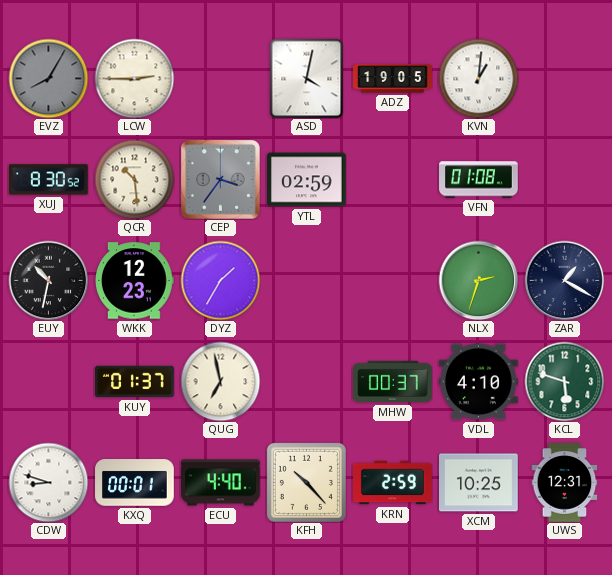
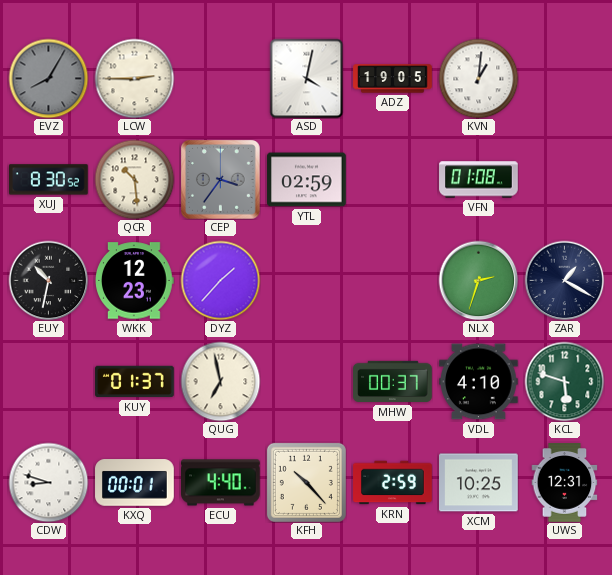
DYZ: 1:35 -> 1:37
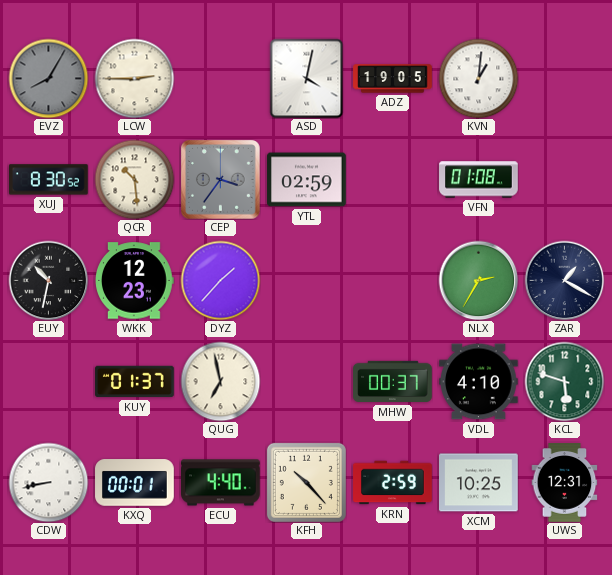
NLX: 2:33 -> 2:35
CDW: 8:48 -> 8:43
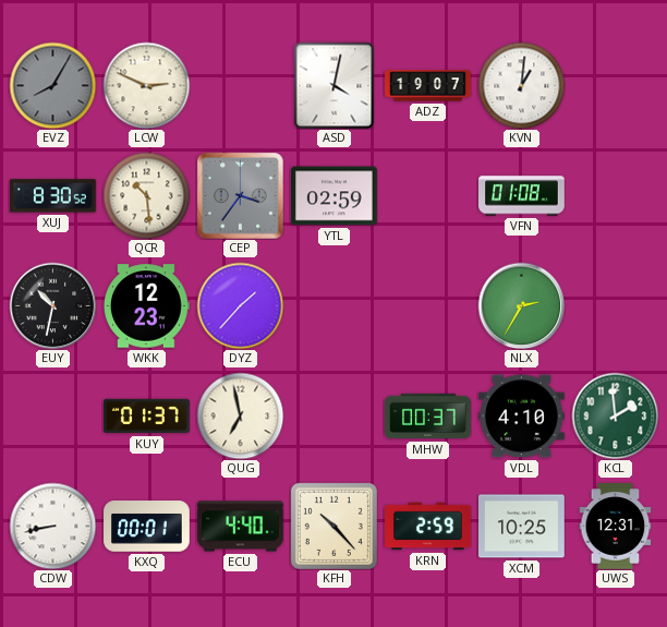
LCW: 2:45 -> 2:49
ADZ: 19:05 -> 19:07
ZAR: 1:20 -> none
KCL: 5:48 -> 1:59
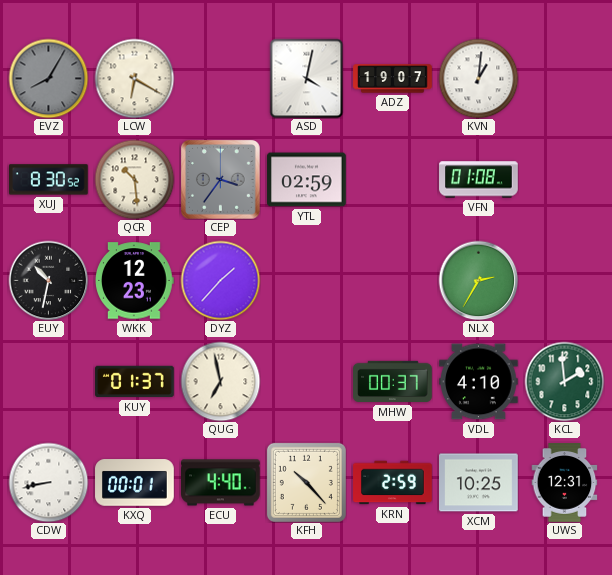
LCW: 2:49 -> 6:20
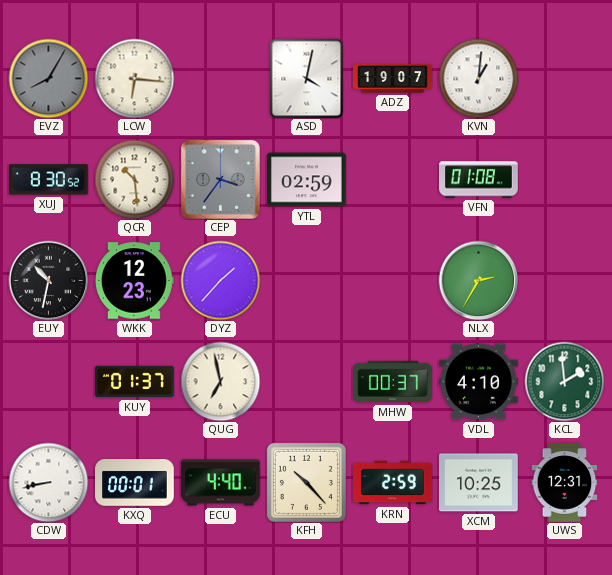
LCW: 6:20 -> 6:16
